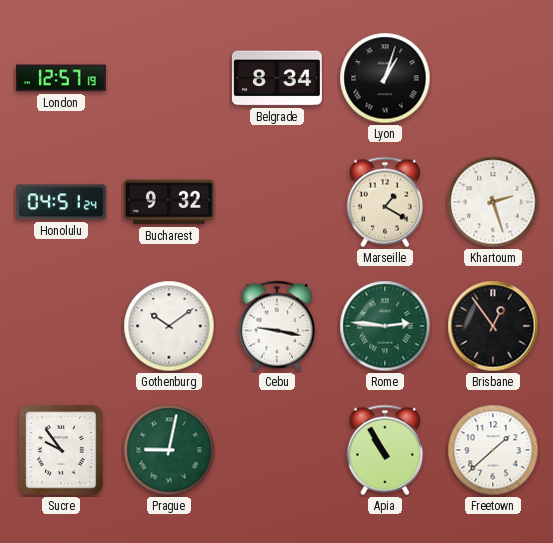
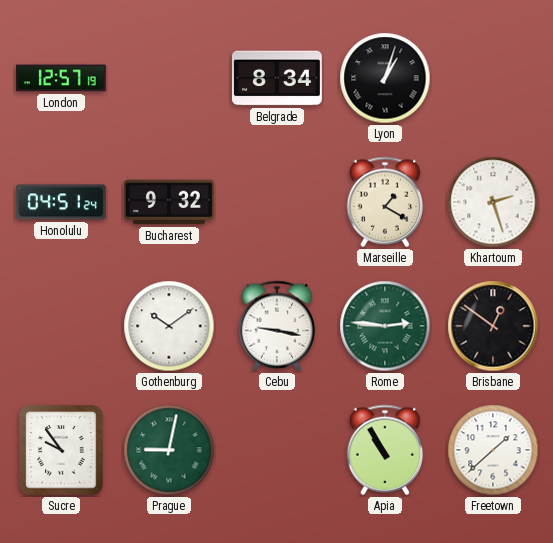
Brisbane: 12:54 -> 12:51
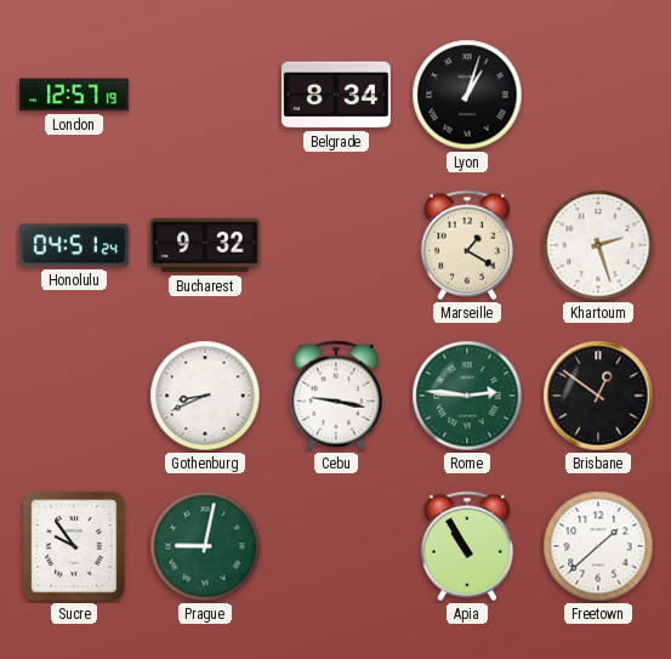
Gothenburg: 10:09 -> 8:41
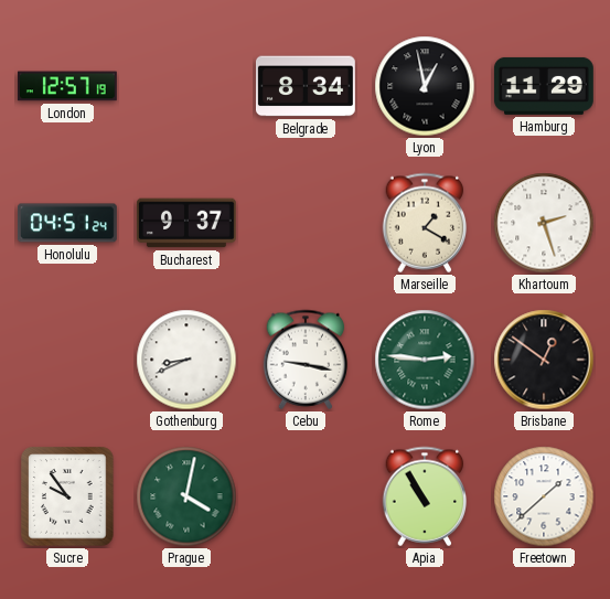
Lyon: 1:03 -> 12:58
Hamburg: none -> 11:29
Bucharest: 9:32 -> 9:37
Prague: 9:02 -> 4:02
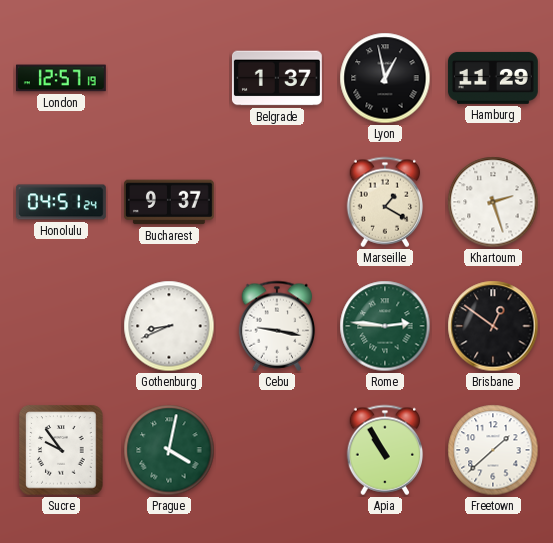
Belgrade: 8:34 -> 1:37
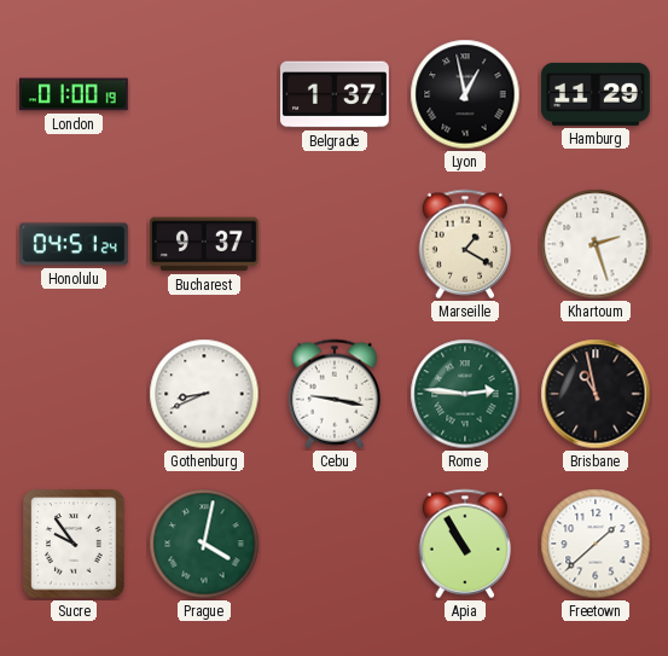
London: 12:57 -> 01:00
Brisbane: 12:51 -> 10:58
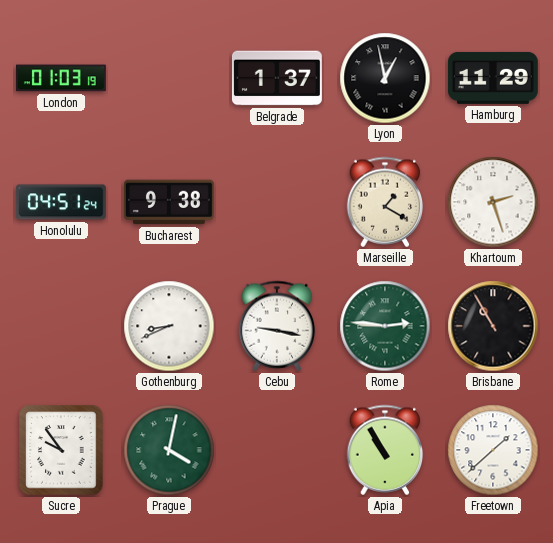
London: 01:00 -> 01:03
Bucharest: 9:37 -> 9:38
Brisbane: 10:58 -> 10:55
